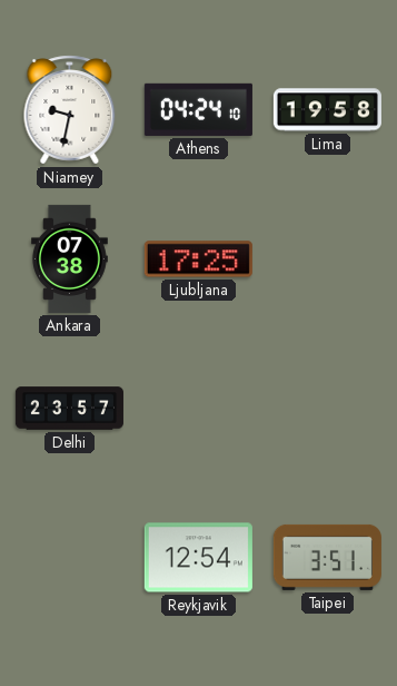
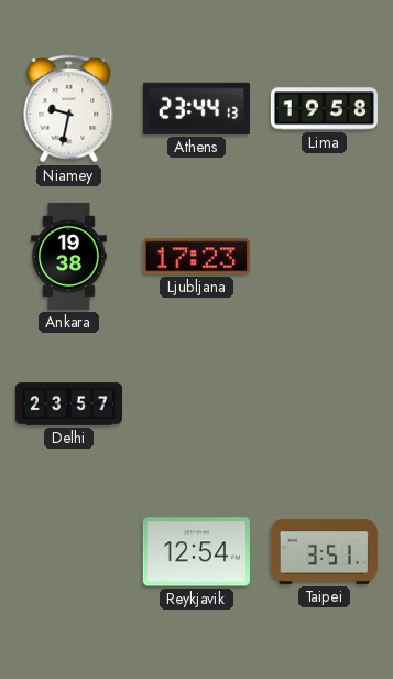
Athens: 04:24 -> 23:44
Ankara: 07:38 -> 19:38
Ljubljana: 17:25 -> 17:23
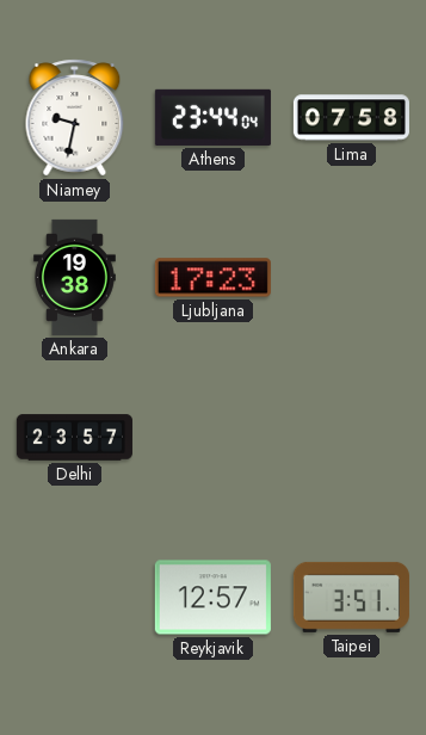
Athens: 23:44:13 -> 23:44:04
Lima: 19:58 -> 07:58
Reykjavik: 12:54 -> 12:57
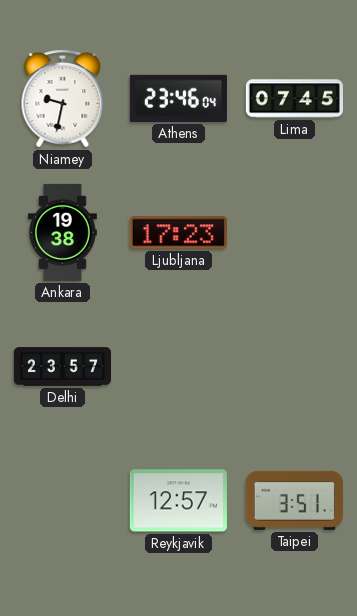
Athens: 23:44 -> 23:46
Lima: 07:58 -> 07:45
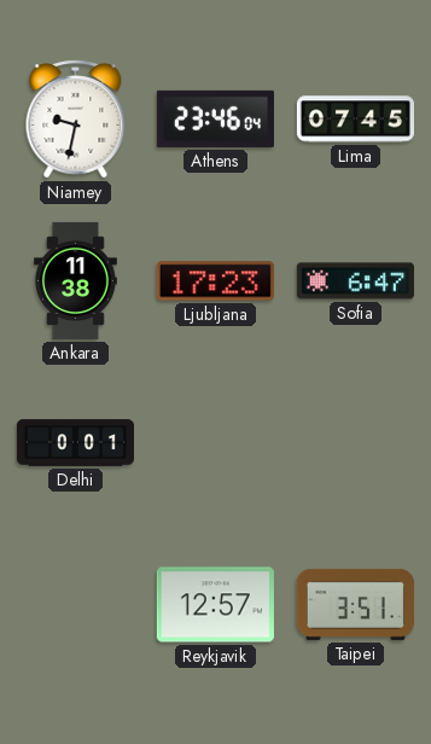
Ankara: 19:38 -> 11:38
Sofia: none -> 6:47
Delhi: 23:57 -> 0:01
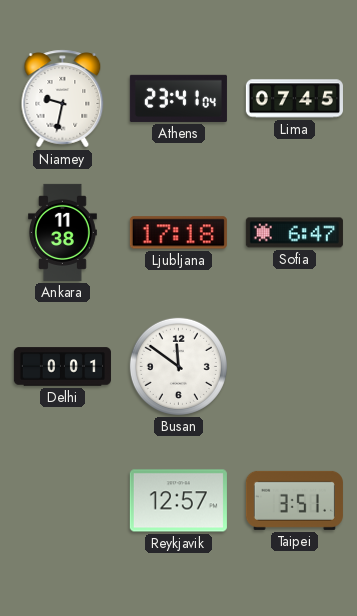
Athens: 23:46 -> 23:41
Ljubljana: 17:23 -> 17:18
Busan: none -> 11:51
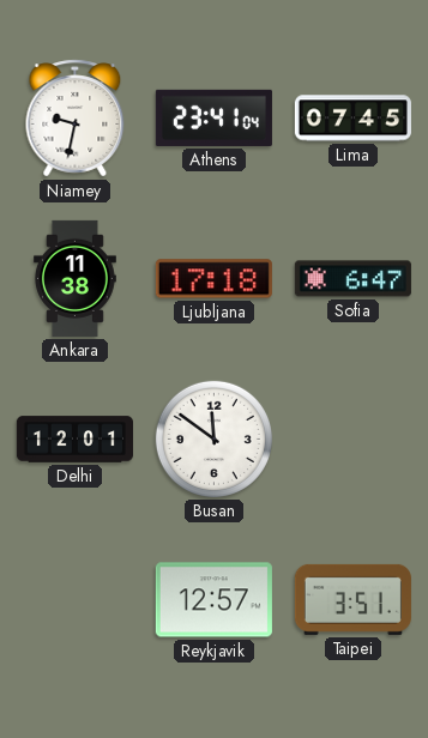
Delhi: 0:01 -> 12:01
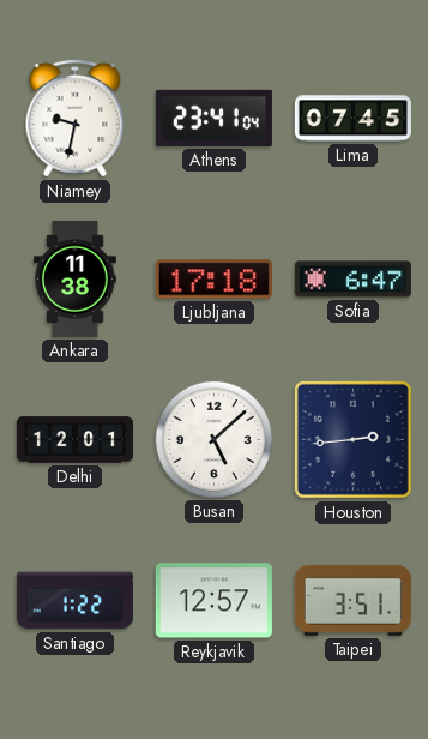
Busan: 11:51 -> 5:08
Houston: none -> 2:44
Santiago: none -> 1:22
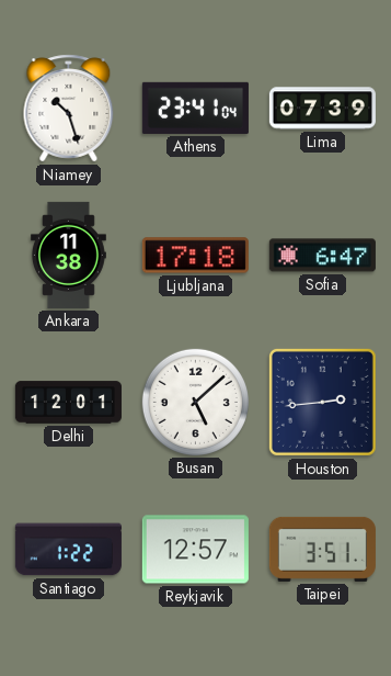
Niamey: 9:32 -> 10:27
Lima: 07:45 -> 07:39
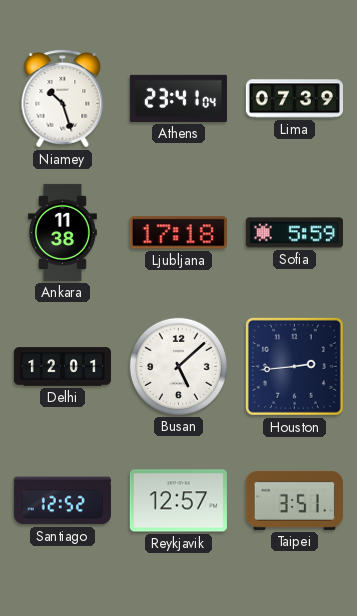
Sofia: 6:47 -> 5:59
Santiago: 1:22 -> 12:52
